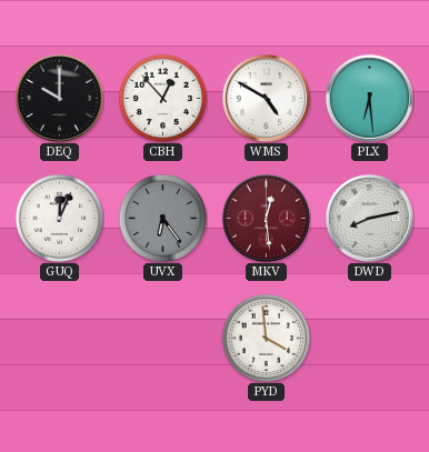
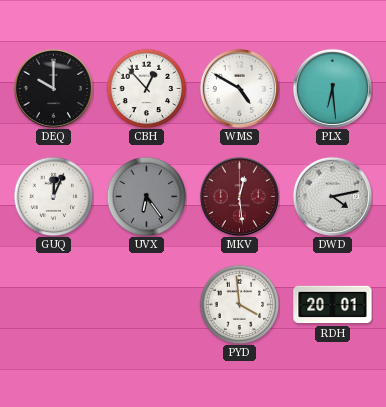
DWD: 8:13 -> 4:13
RDH: none -> 20:01
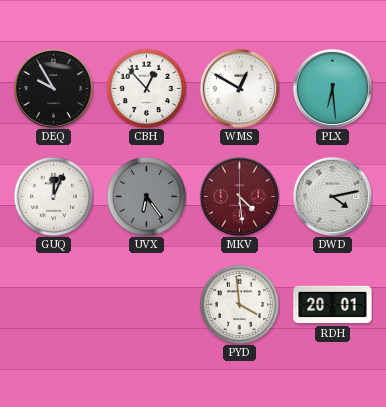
DEQ: 10:00 -> 9:55
WMS: 4:50 -> 12:50
MKV: 12:29 -> 4:29
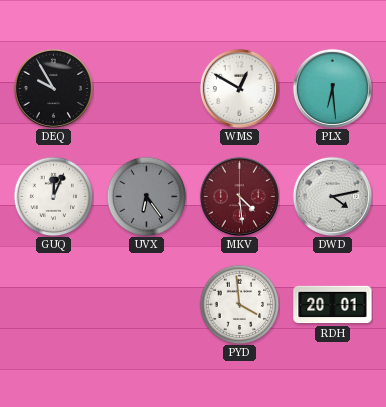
CBH: 12:53 -> none
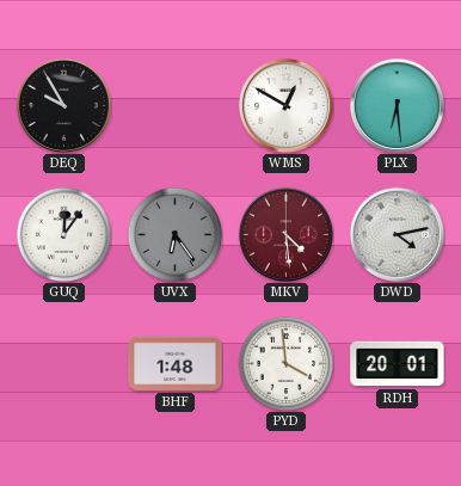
GUQ: 12:04 -> 12:06
BHF: none -> 1:48
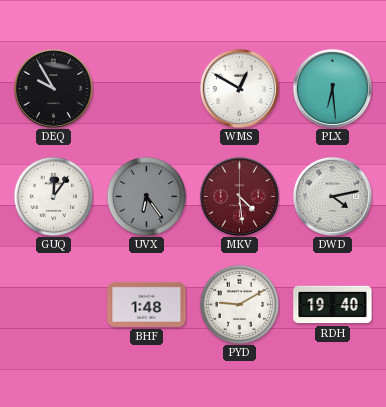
PYD: 3:59 -> 9:10
RDH: 20:01 -> 19:40
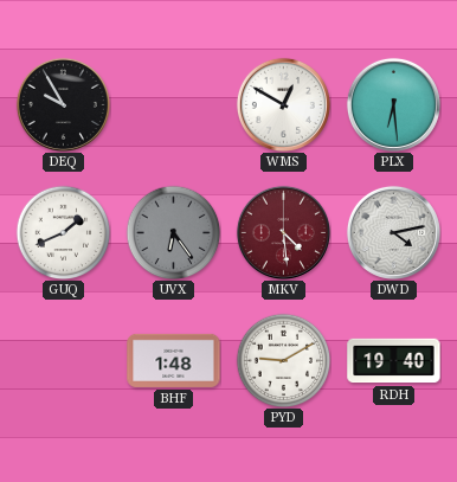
GUQ: 12:06 -> 1:41
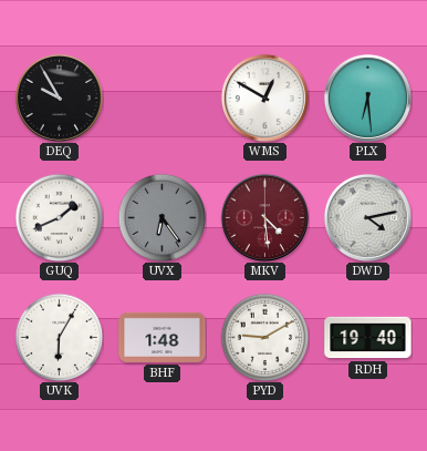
UVK: none -> 6:05
